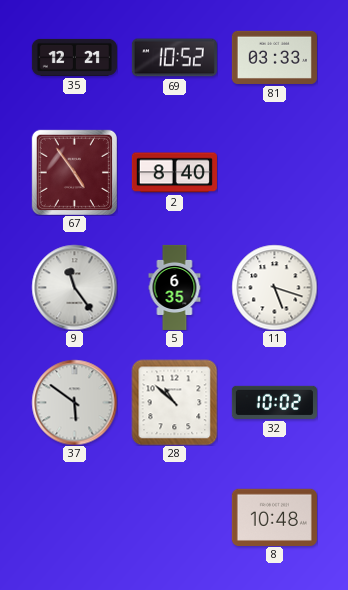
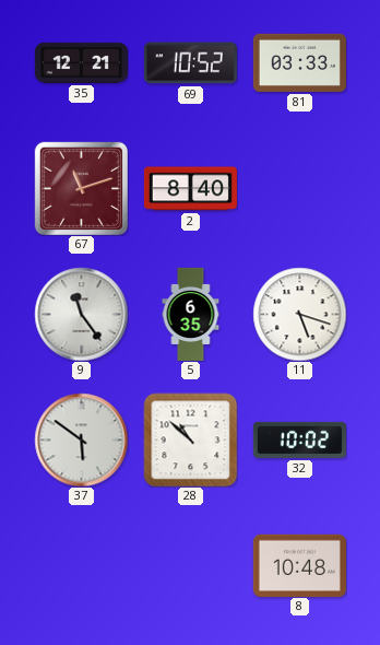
67: 4:54 -> 11:12
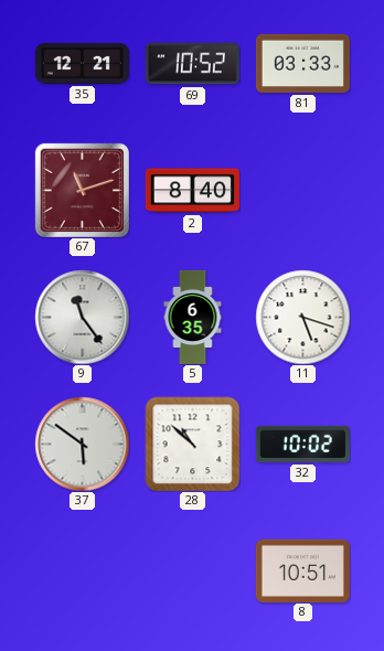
8: 10:48 -> 10:51
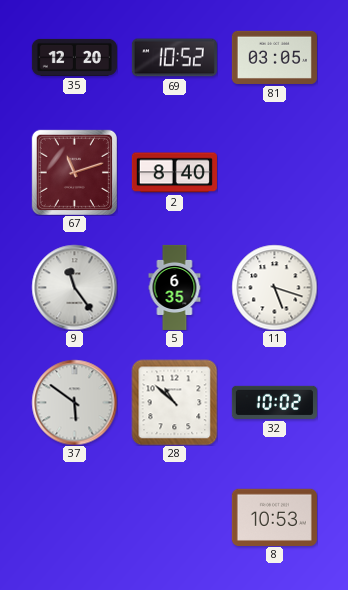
35: 12:21 -> 12:20
81: 03:33 -> 03:05
8: 10:51 -> 10:53
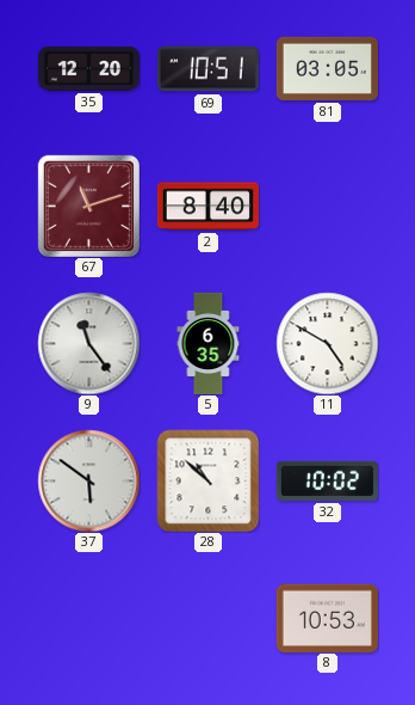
69: 10:52 -> 10:51
11: 5:18 -> 4:50
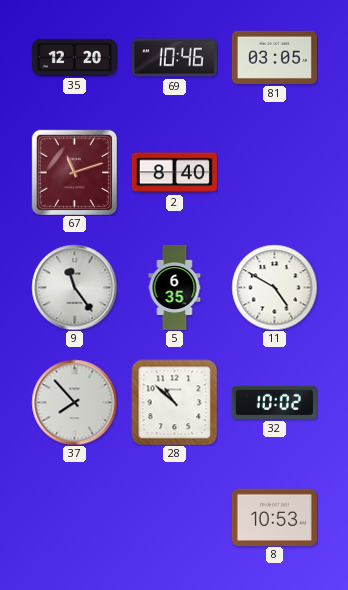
69: 10:51 -> 10:46
37: 5:51 -> 7:53
